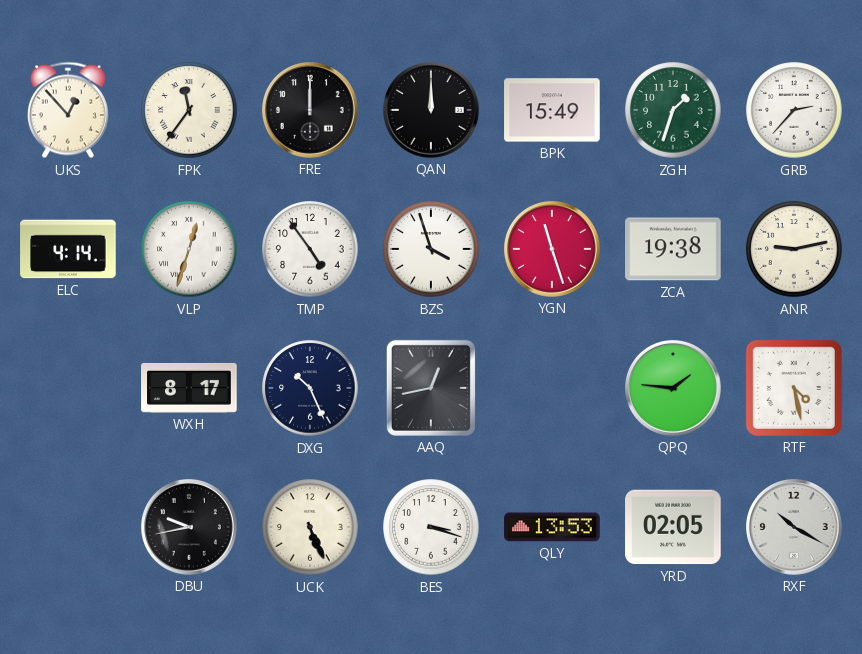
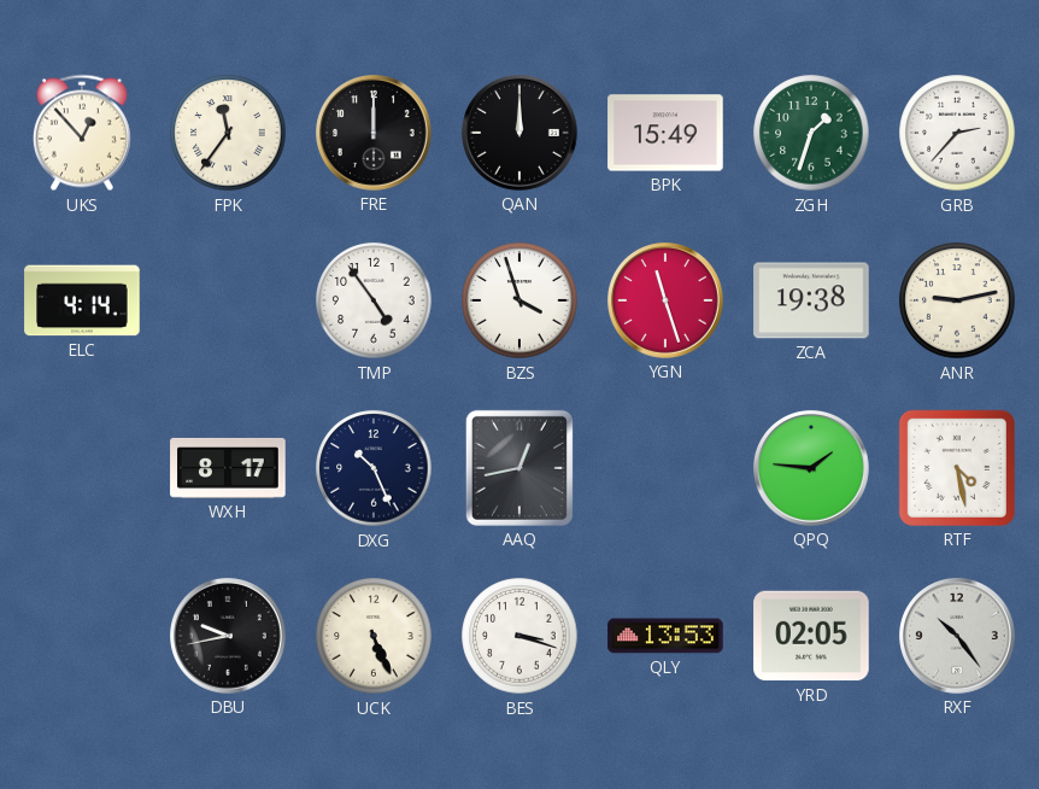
VLP: 12:33 -> none
RXF: 10:20 -> 10:24
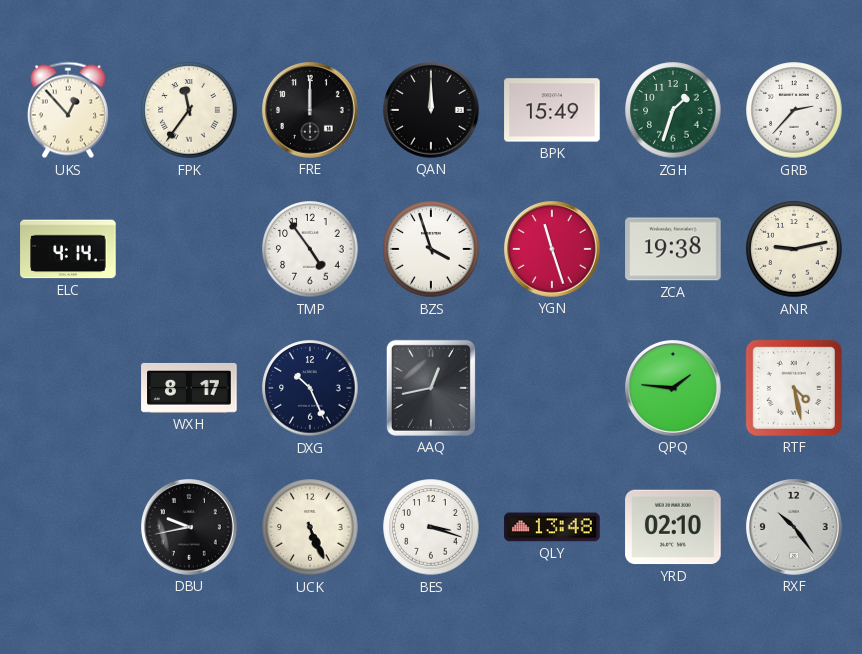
QLY: 13:53 -> 13:48
YRD: 02:05 -> 02:10
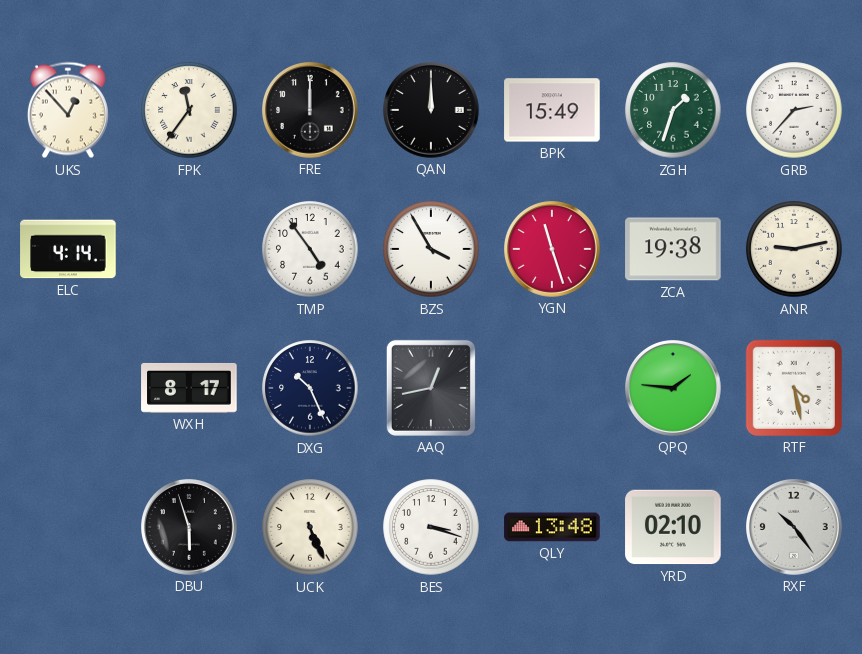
BZS: 3:57 -> 3:55
DBU: 9:43 -> 5:57
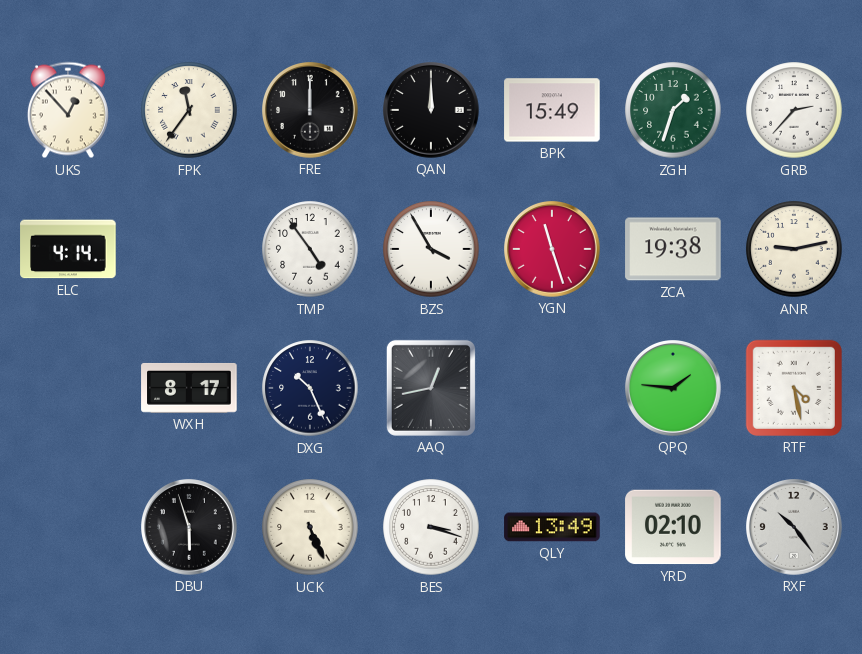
QLY: 13:48 -> 13:49
